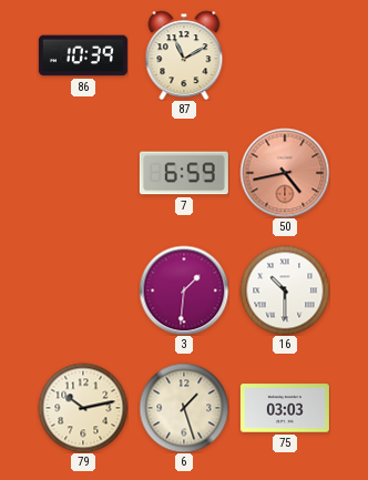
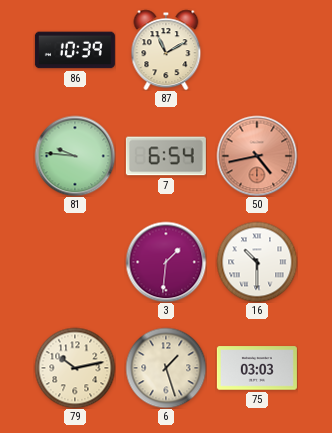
81: none -> 9:46
7: 6:59 -> 6:54
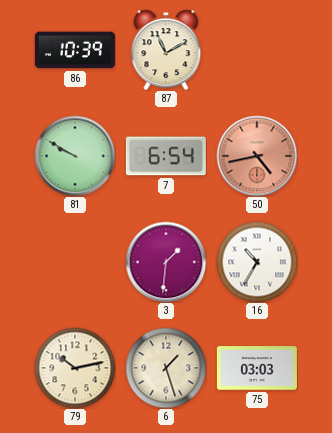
81: 9:46 -> 9:50
16: 10:30 -> 10:35
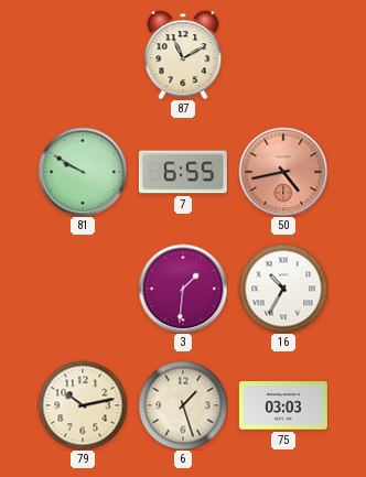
86: 10:39 -> none
7: 6:54 -> 6:55
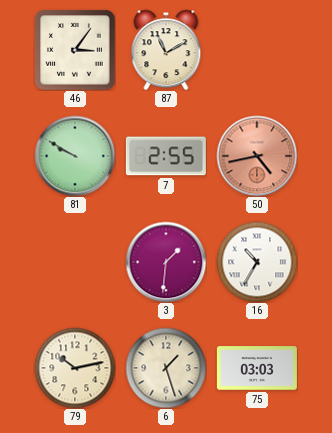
46: none -> 3:06
7: 6:55 -> 2:55
